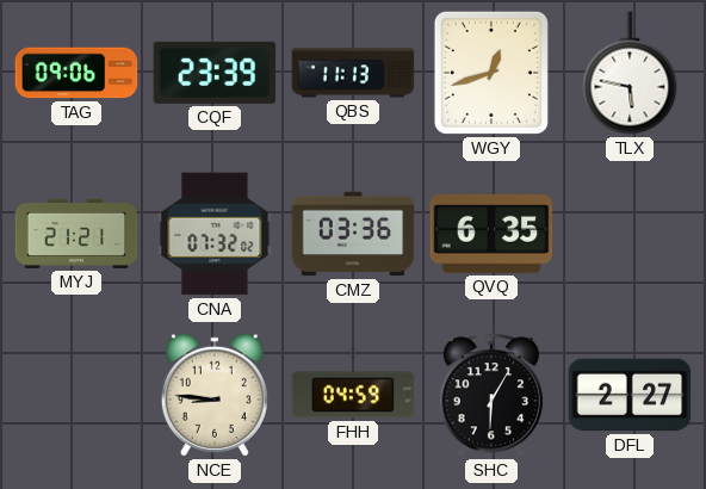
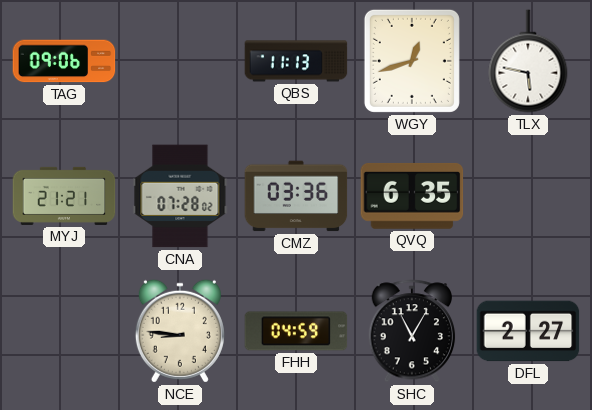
CQF: 23:39 -> none
CNA: 07:32 -> 07:28
SHC: 6:05 -> 11:05
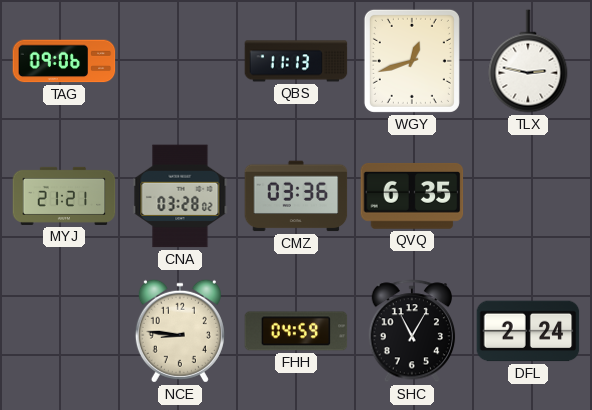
TLX: 5:47 -> 2:47
CNA: 07:28 -> 03:28
DFL: 2:27 -> 2:24
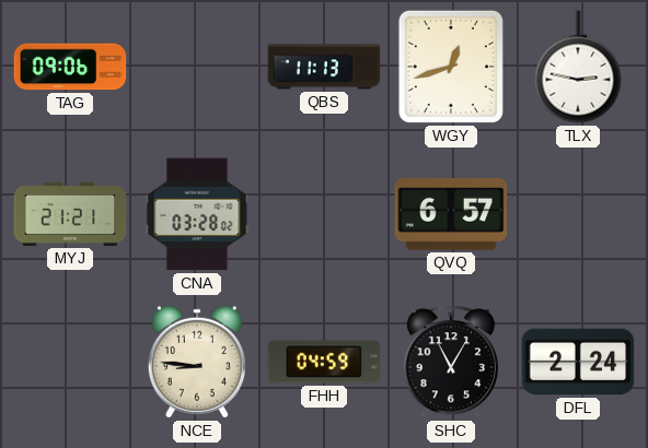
CMZ: 03:36 -> none
QVQ: 6:35 -> 6:57
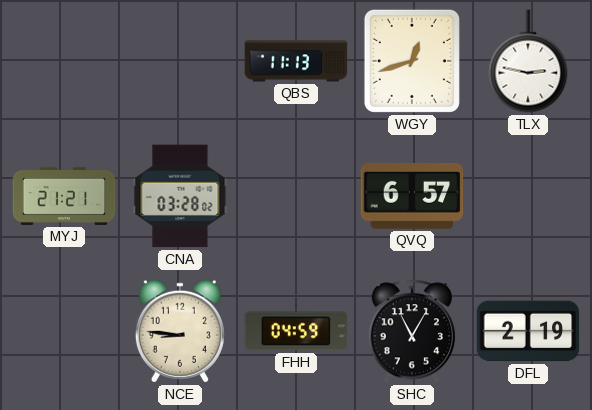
TAG: 09:06 -> none
DFL: 2:24 -> 2:19
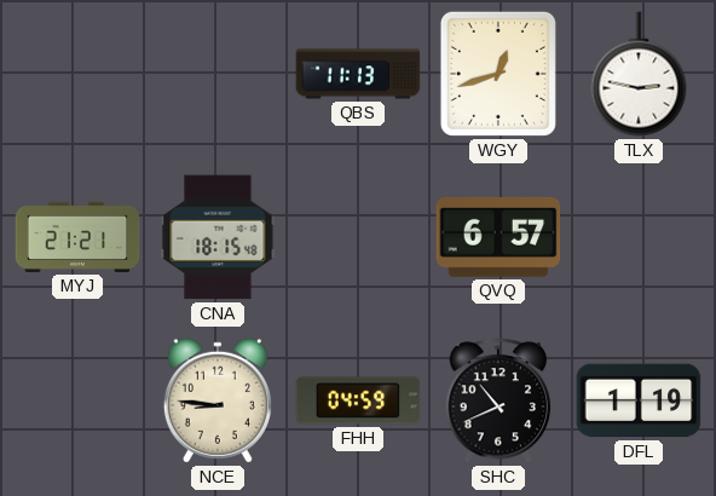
CNA: 03:28 -> 18:15
SHC: 11:05 -> 10:41
DFL: 2:19 -> 1:19
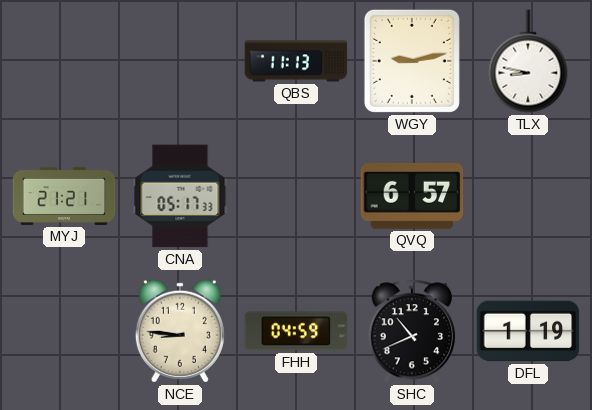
WGY: 12:42 -> 9:13
TLX: 2:47 -> 8:47
CNA: 18:15 -> 05:17
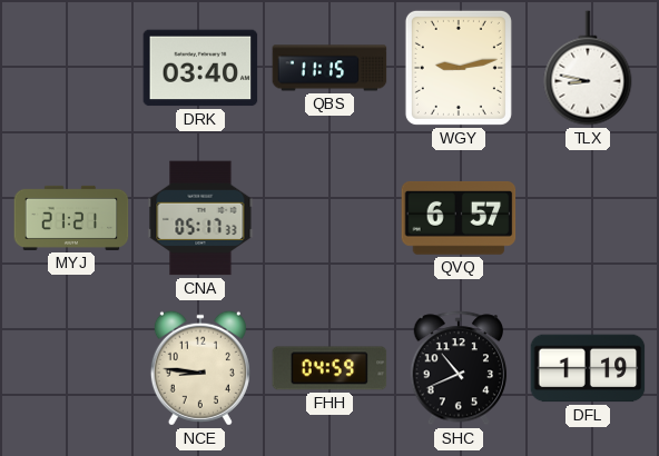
DRK: none -> 03:40
QBS: 11:13 -> 11:15
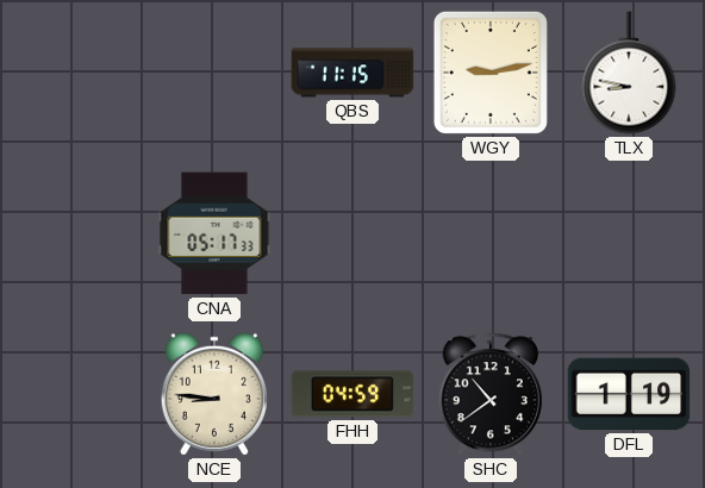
DRK: 03:40 -> none
MYJ: 21:21 -> none
QVQ: 6:57 -> none
SHC: 10:41 -> 10:39
